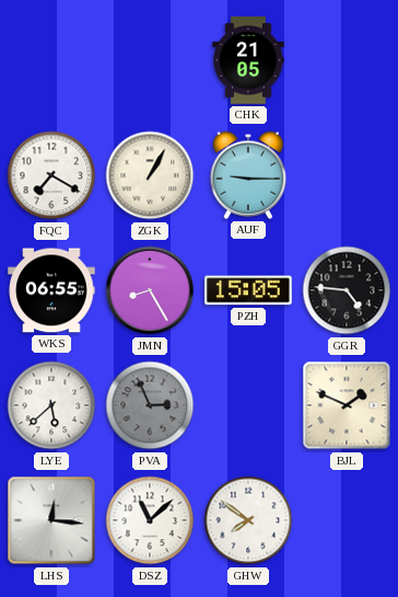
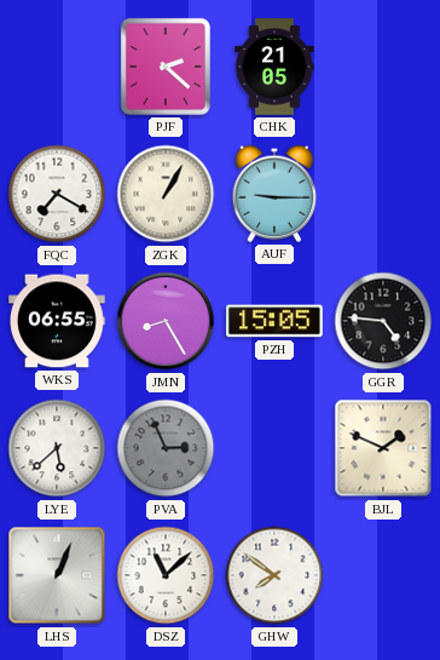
PJF: none -> 2:22
LHS: 12:16 -> 1:04
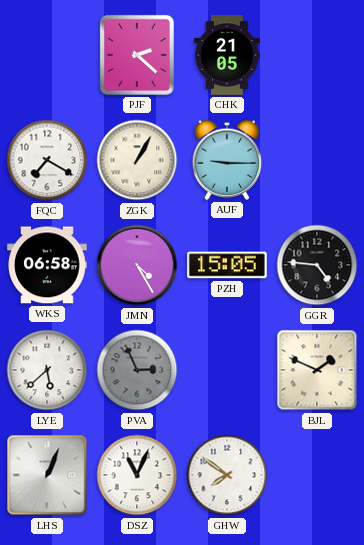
WKS: 06:55 -> 06:58
JMN: 8:25 -> 4:25
DSZ: 11:08 -> 11:04
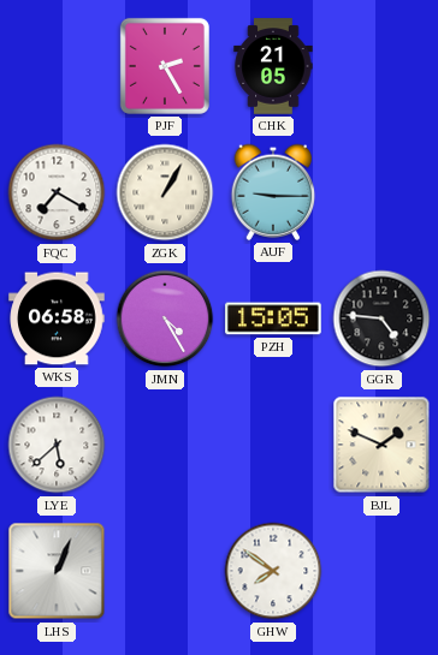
PJF: 2:22 -> 2:25
PVA: 2:56 -> none
DSZ: 11:04 -> none
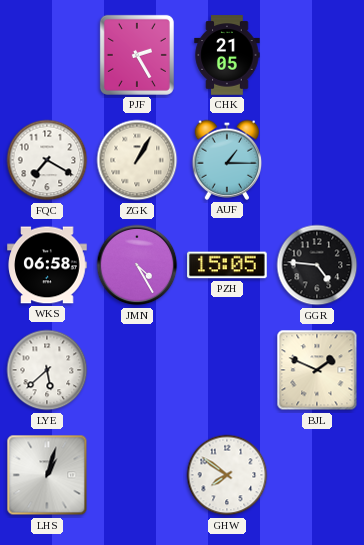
AUF: 9:15 -> 1:15
LHS: 1:04 -> 1:03
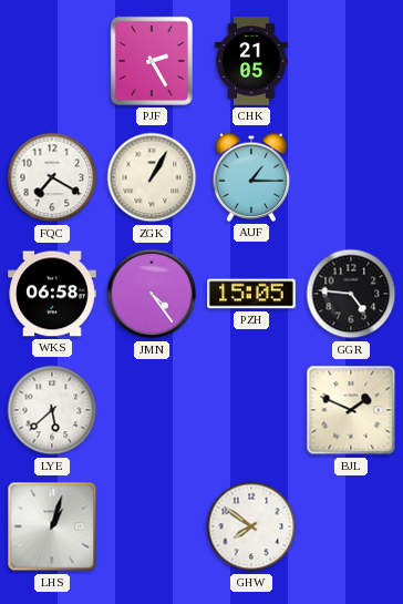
JMN: 4:25 -> 4:24
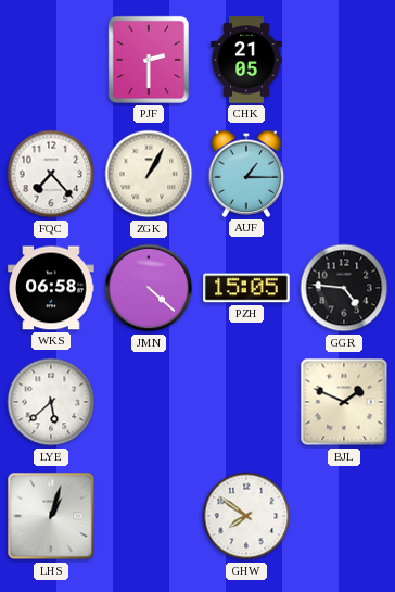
PJF: 2:25 -> 2:30
FQC: 7:20 -> 7:23
JMN: 4:24 -> 4:22
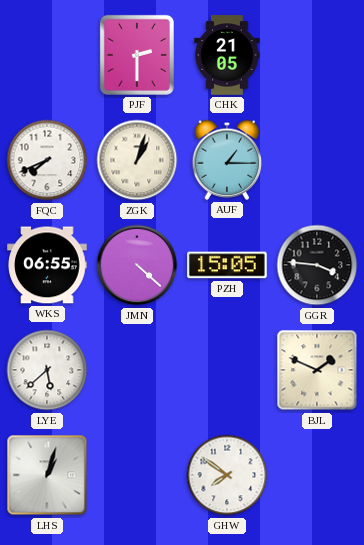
FQC: 7:23 -> 7:41
ZGK: 1:05 -> 1:03
WKS: 06:58 -> 06:55
GGR: 4:46 -> 3:46
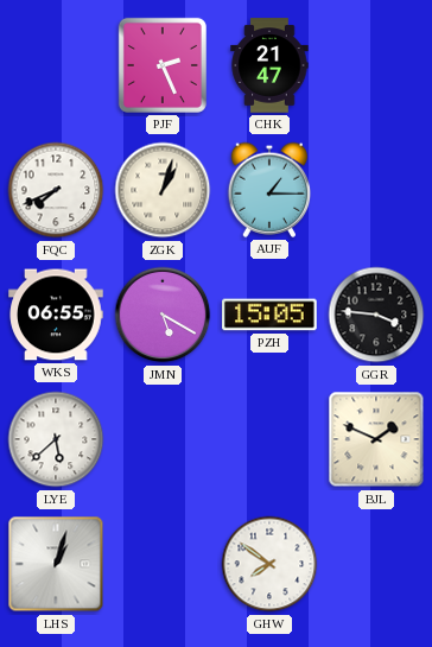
PJF: 2:30 -> 2:26
CHK: 21:05 -> 21:47
JMN: 4:22 -> 5:20
